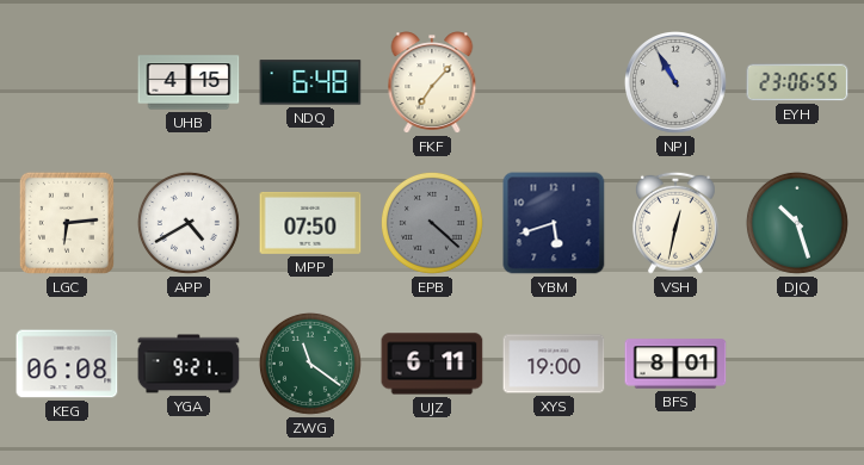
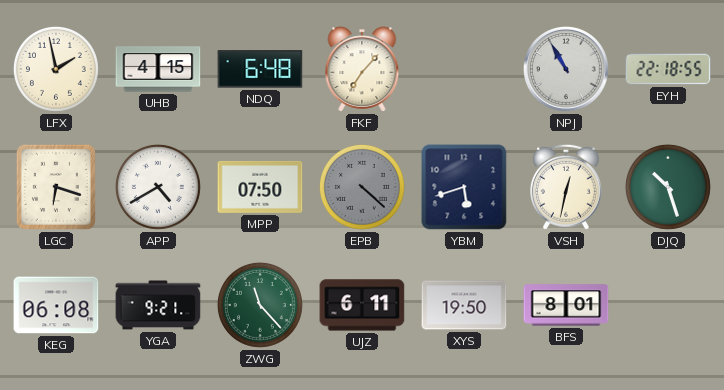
LFX: none -> 1:58
EYH: 23:06 -> 22:18
LGC: 6:14 -> 6:18
ZWG: 11:21 -> 11:23
XYS: 19:00 -> 19:50
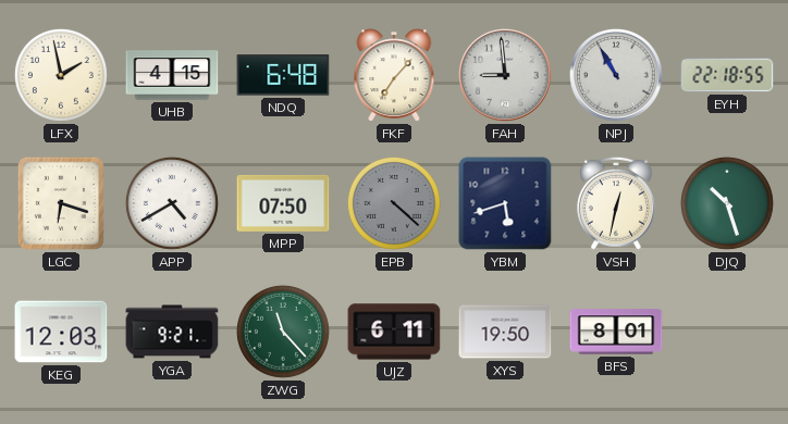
FAH: none -> 8:59
KEG: 06:08 -> 12:03
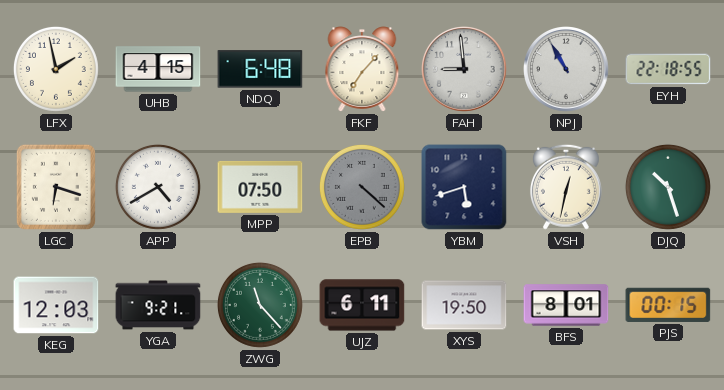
PJS: none -> 00:15
